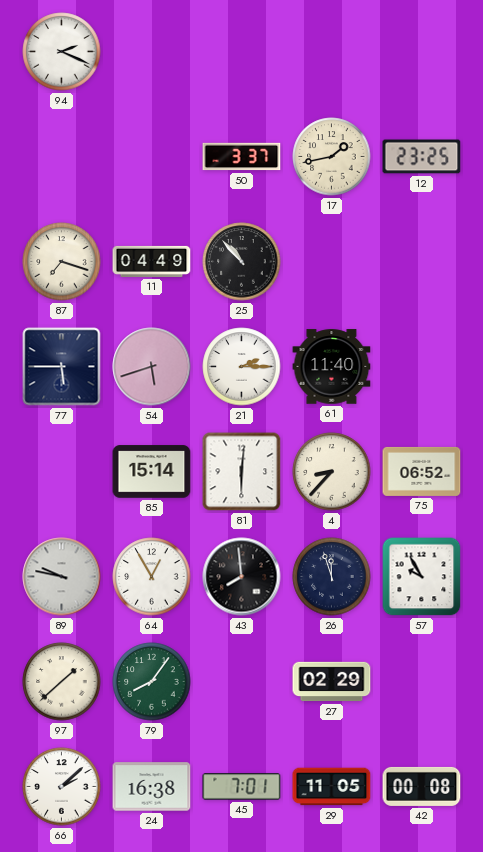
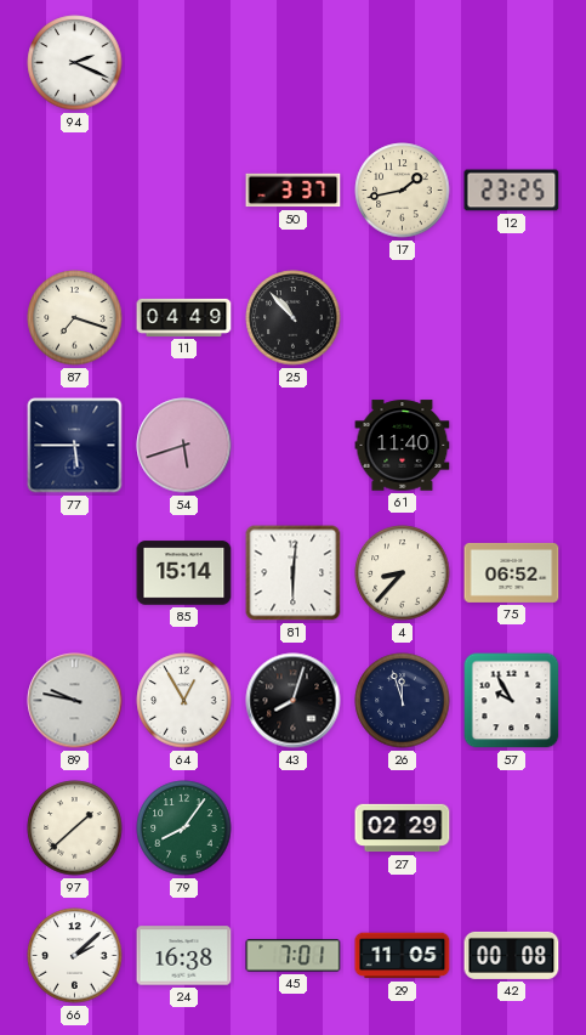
21: 2:15 -> none
43: 7:59 -> 8:03
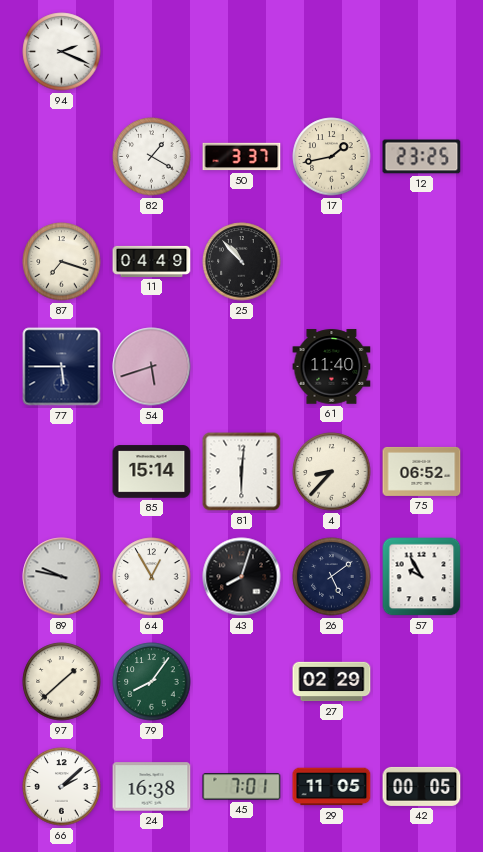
82: none -> 1:20
26: 11:57 -> 5:09
42: 00:08 -> 00:05
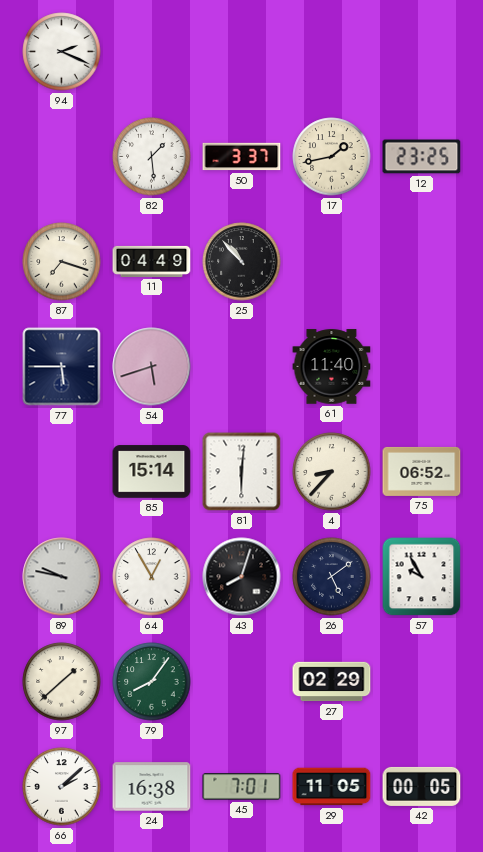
82: 1:20 -> 1:29
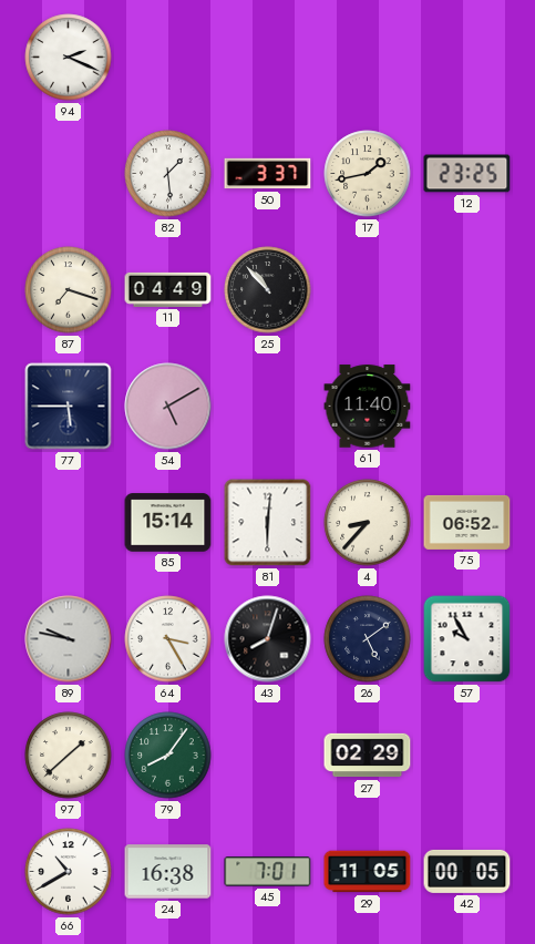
54: 5:42 -> 5:10
64: 12:55 -> 3:25
66: 2:08 -> 10:40
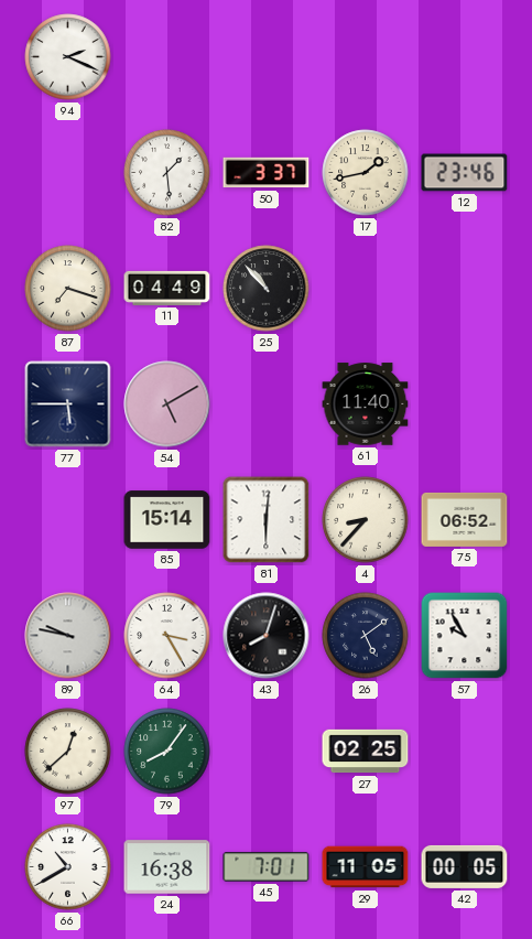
12: 23:25 -> 23:46
97: 1:38 -> 12:38
27: 02:29 -> 02:25
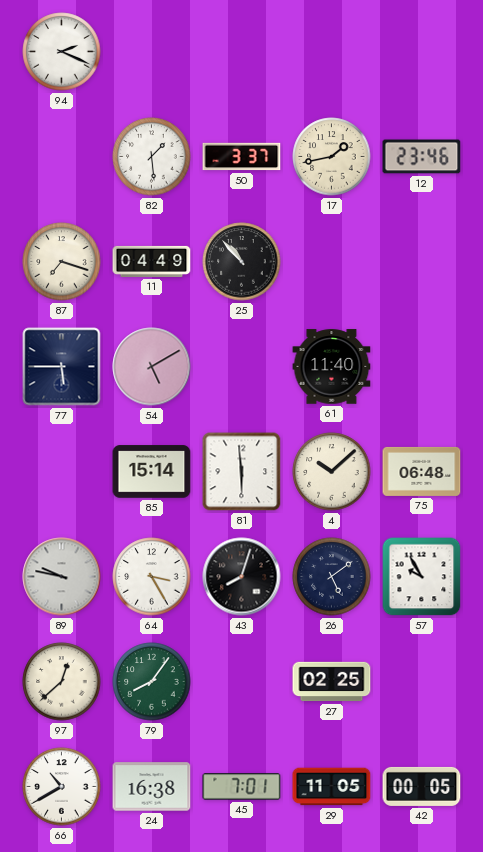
81: 6:01 -> 5:59
4: 8:37 -> 10:08
75: 06:52 -> 06:48
